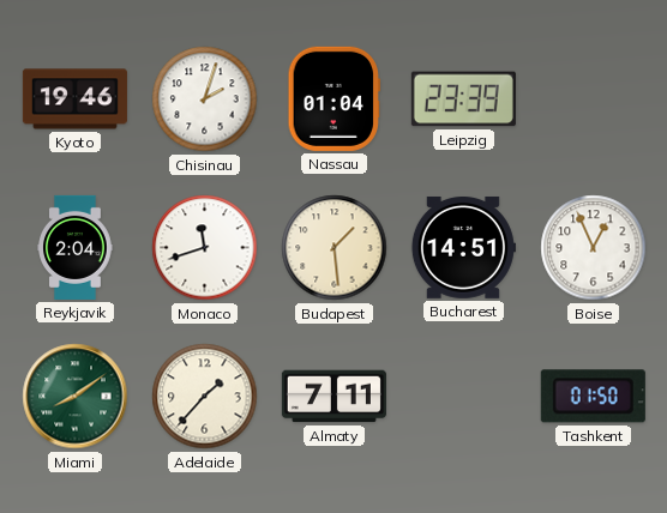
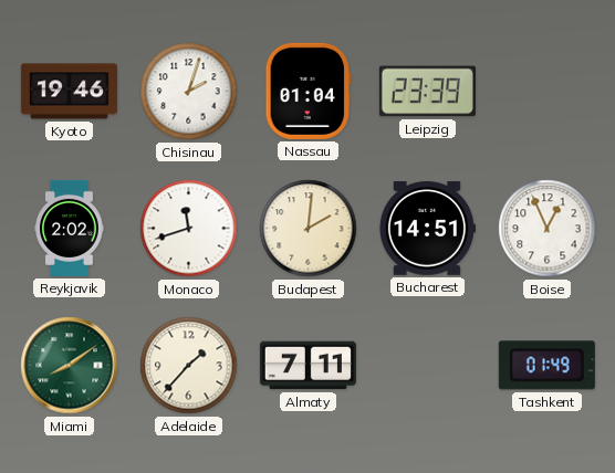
Reykjavik: 2:04 -> 2:02
Budapest: 1:29 -> 2:01
Tashkent: 01:50 -> 01:49
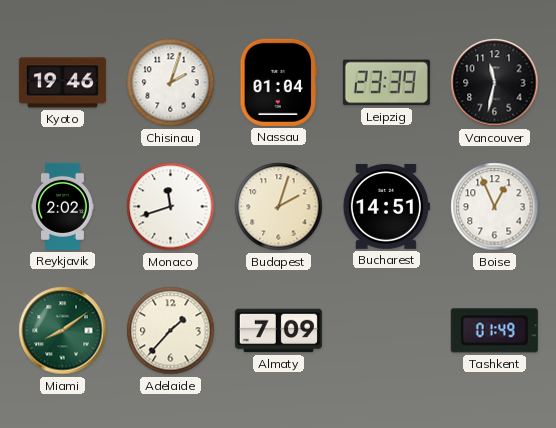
Vancouver: none -> 11:32
Budapest: 2:01 -> 2:03
Almaty: 7:11 -> 7:09
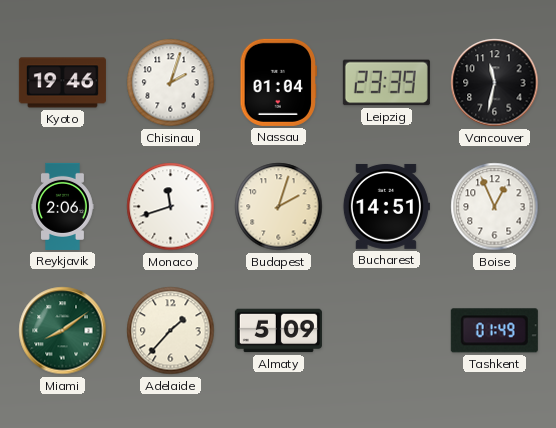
Reykjavik: 2:02 -> 2:06
Almaty: 7:09 -> 5:09
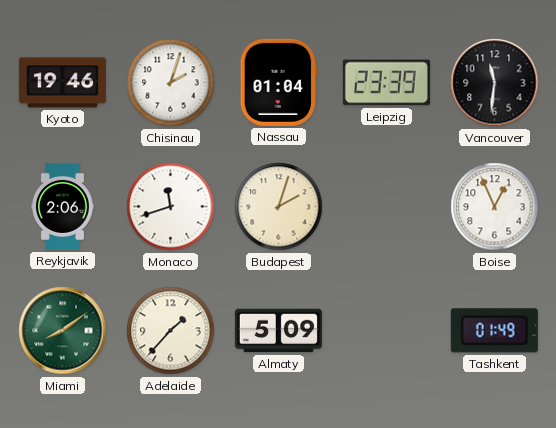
Vancouver: 11:32 -> 11:31
Bucharest: 14:51 -> none
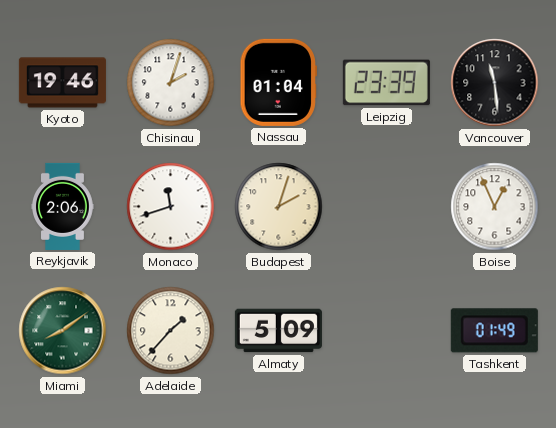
Vancouver: 11:31 -> 11:29
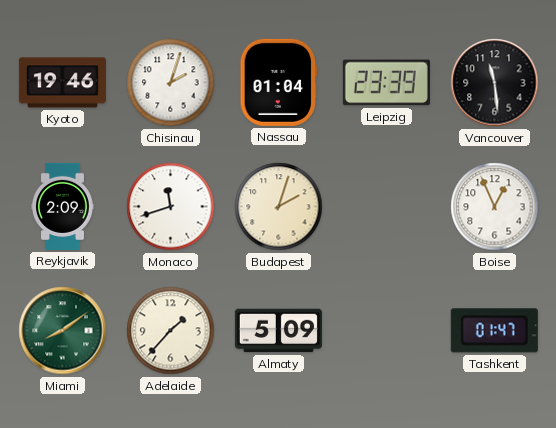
Reykjavik: 2:06 -> 2:09
Tashkent: 01:49 -> 01:47
